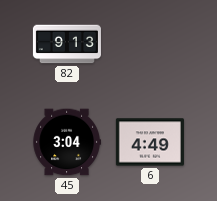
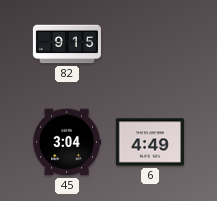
82: 9:13 -> 9:15
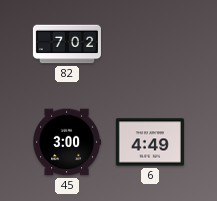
82: 9:15 -> 7:02
45: 3:04 -> 3:00
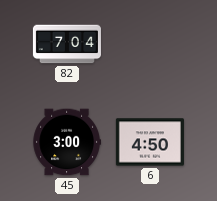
82: 7:02 -> 7:04
6: 4:49 -> 4:50
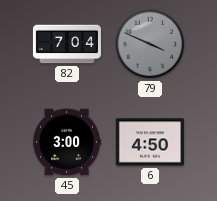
79: none -> 3:49
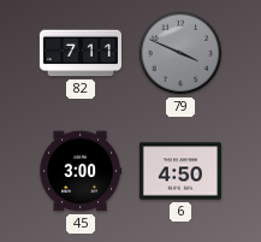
82: 7:04 -> 7:11
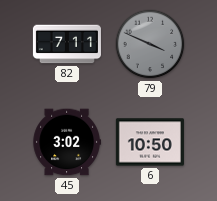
45: 3:00 -> 3:02
6: 4:50 -> 10:50
